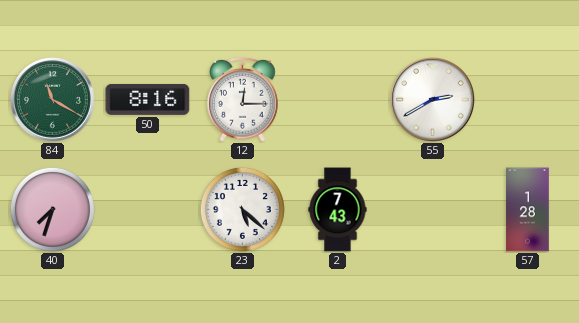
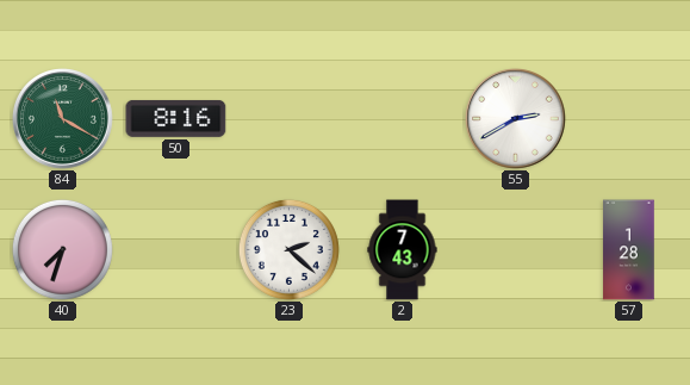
12: 12:15 -> none
23: 5:22 -> 2:22
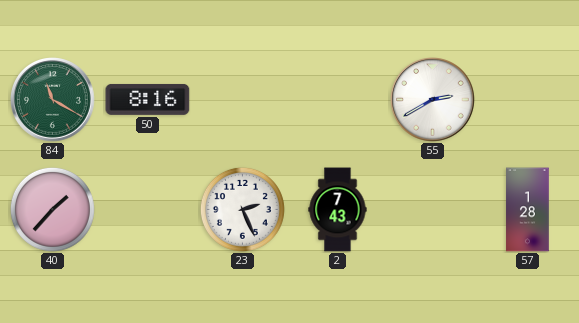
40: 7:33 -> 1:37
23: 2:22 -> 2:26
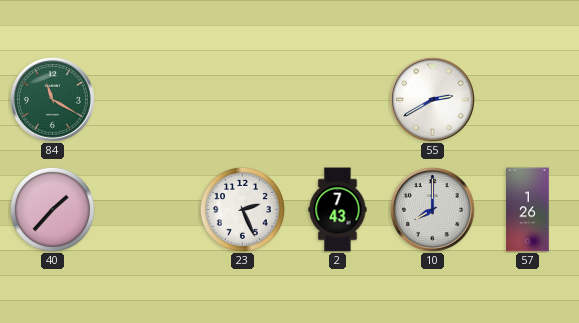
50: 8:16 -> none
10: none -> 8:00
57: 1:28 -> 1:26
